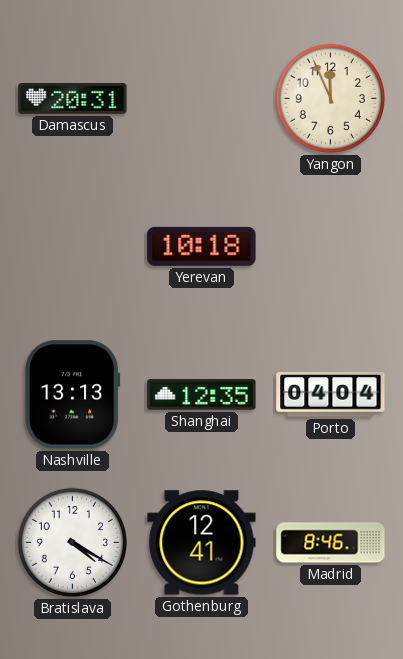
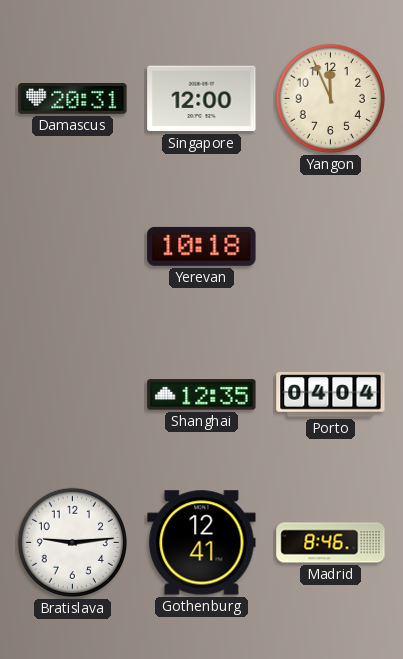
Singapore: none -> 12:00
Nashville: 13:13 -> none
Bratislava: 4:20 -> 9:14
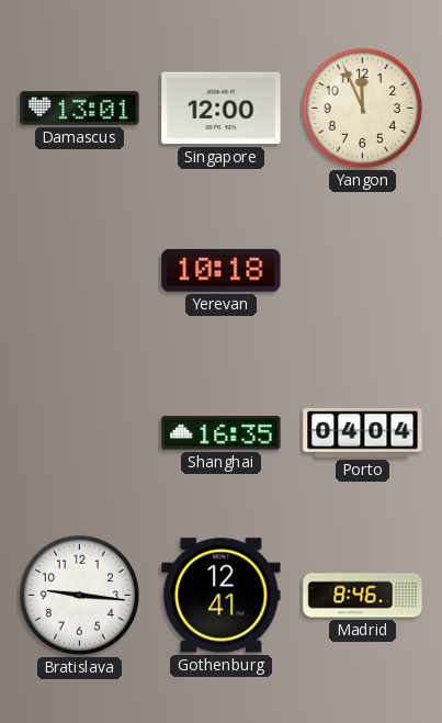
Damascus: 20:31 -> 13:01
Shanghai: 12:35 -> 16:35
Bratislava: 9:14 -> 9:16
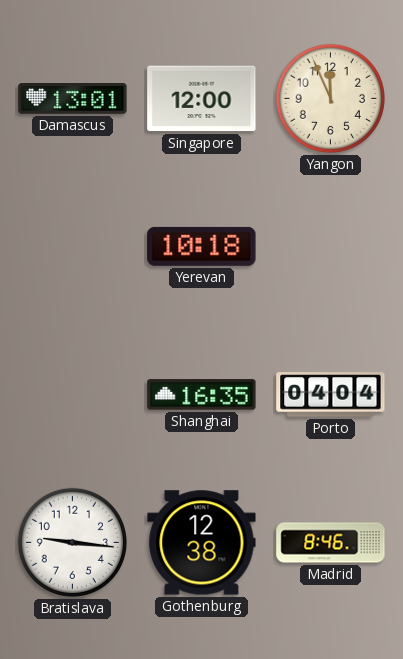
Gothenburg: 12:41 -> 12:38
